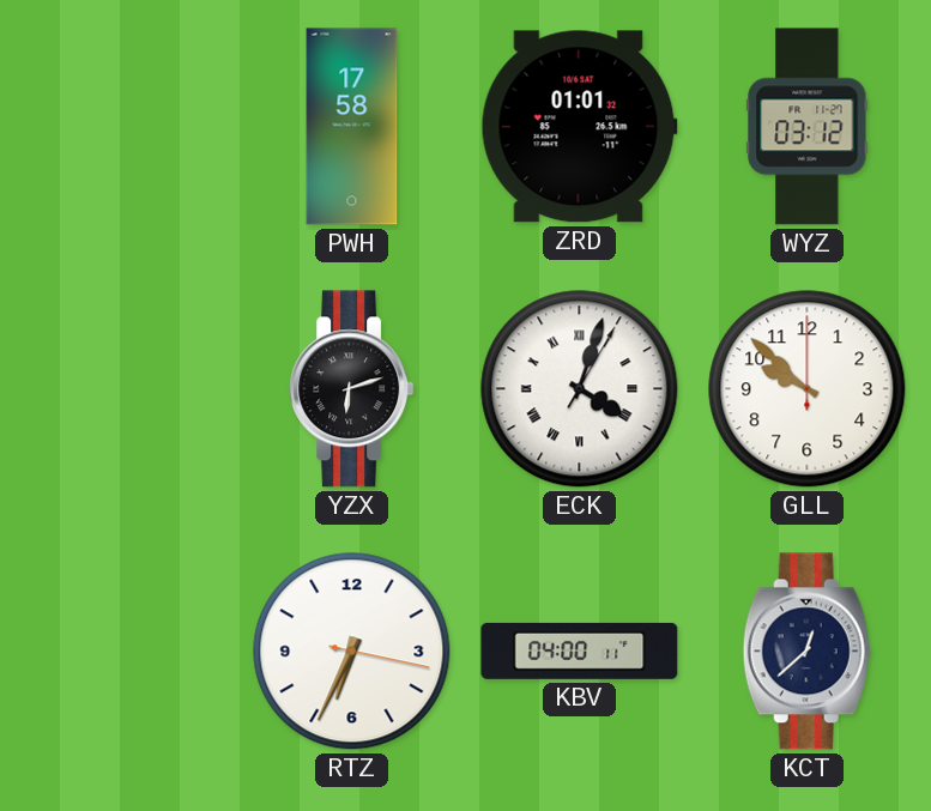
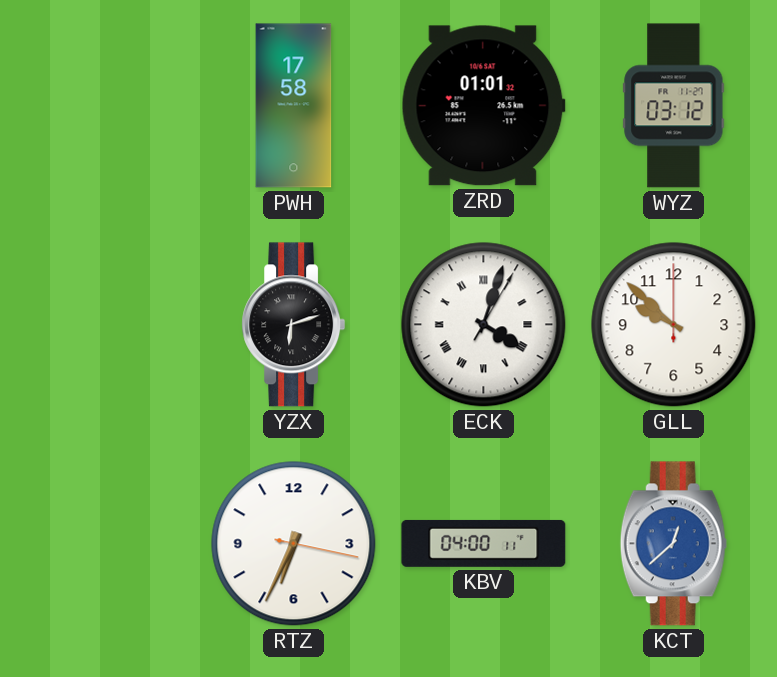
KCT dial: navy -> blue
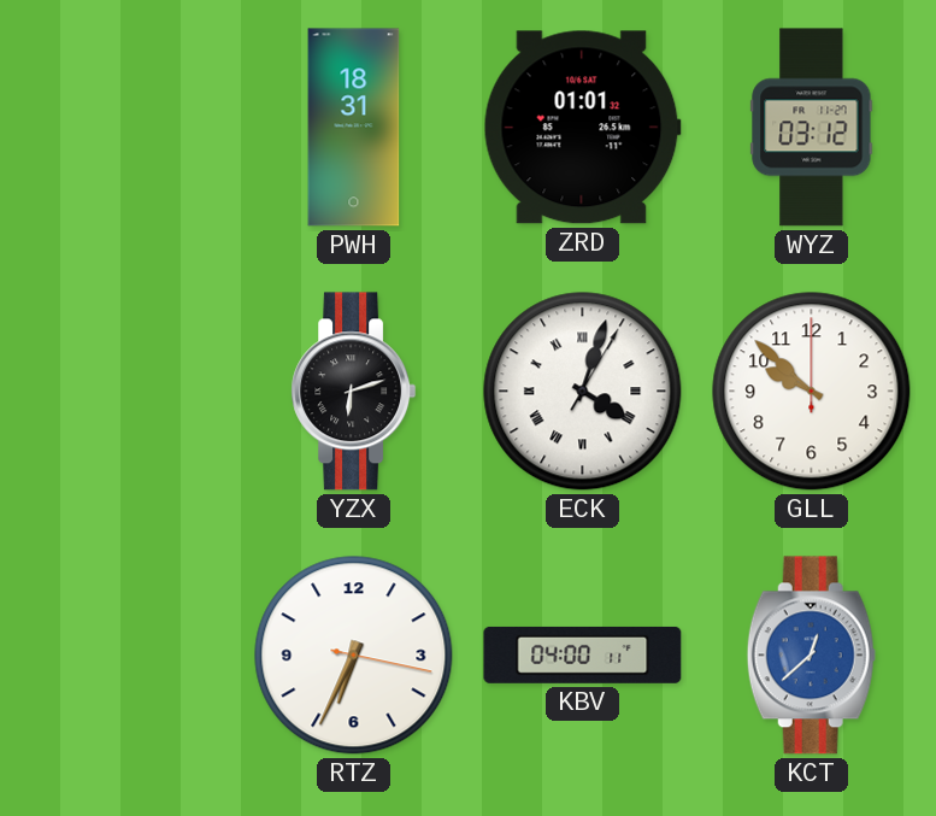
PWH: 17:58 -> 18:31
